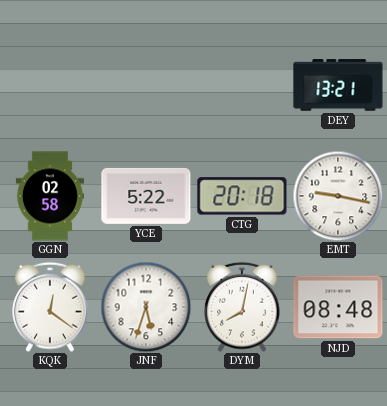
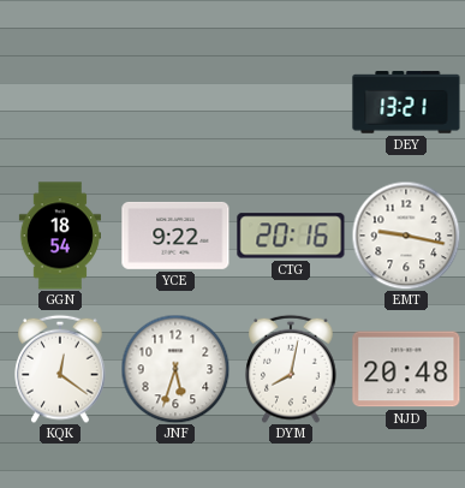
GGN: 02:58 -> 18:54
YCE: 5:22 -> 9:22
CTG: 20:18 -> 20:16
NJD: 08:48 -> 20:48
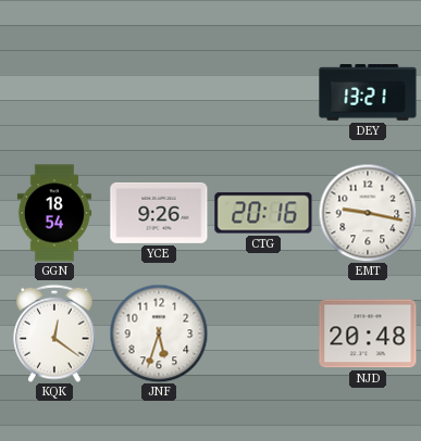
YCE: 9:22 -> 9:26
DYM: 8:02 -> none
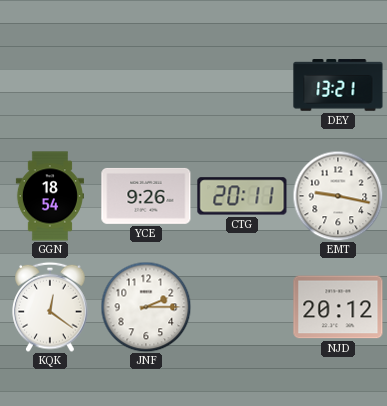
CTG: 20:16 -> 20:11
JNF: 5:33 -> 2:15
NJD: 20:48 -> 20:12
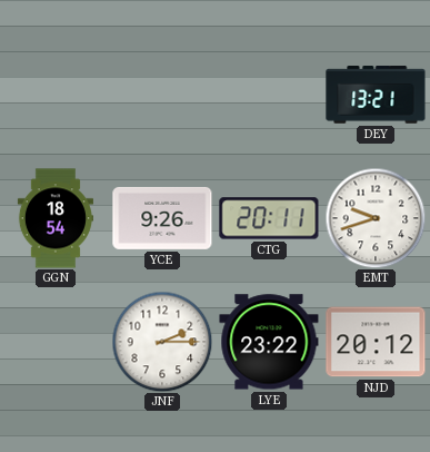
EMT: 9:17 -> 9:42
KQK: 12:21 -> none
LYE: none -> 23:22
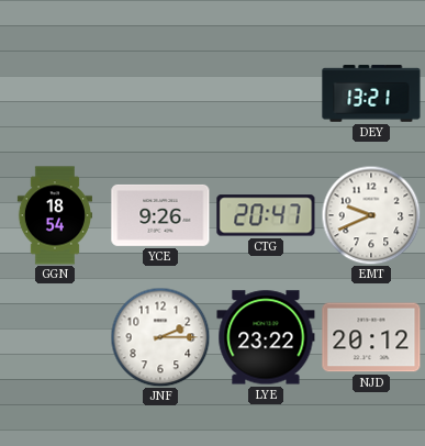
CTG: 20:11 -> 20:47
EMT: 9:42 -> 9:41
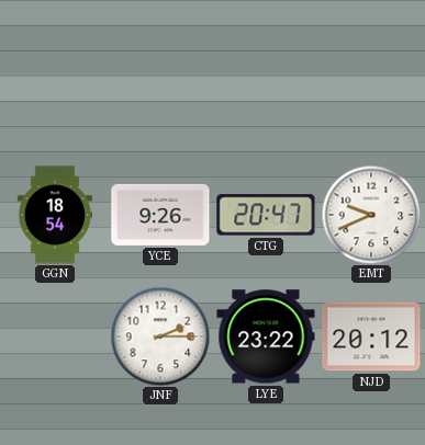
DEY: 13:21 -> none
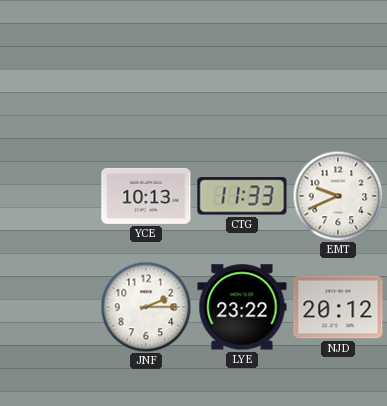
GGN: 18:54 -> none
YCE: 9:26 -> 10:13
CTG: 20:47 -> 11:33
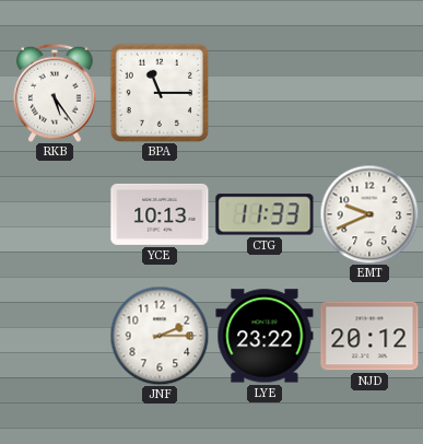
RKB: none -> 5:24
BPA: none -> 11:15
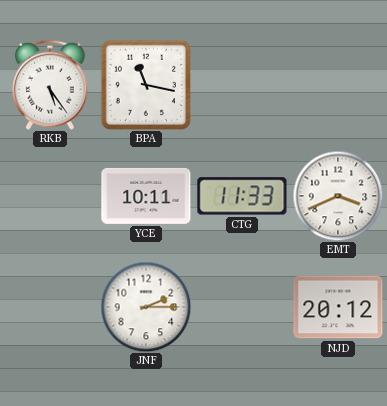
BPA: 11:15 -> 11:17
YCE: 10:13 -> 10:11
EMT: 9:41 -> 3:41
LYE: 23:22 -> none
